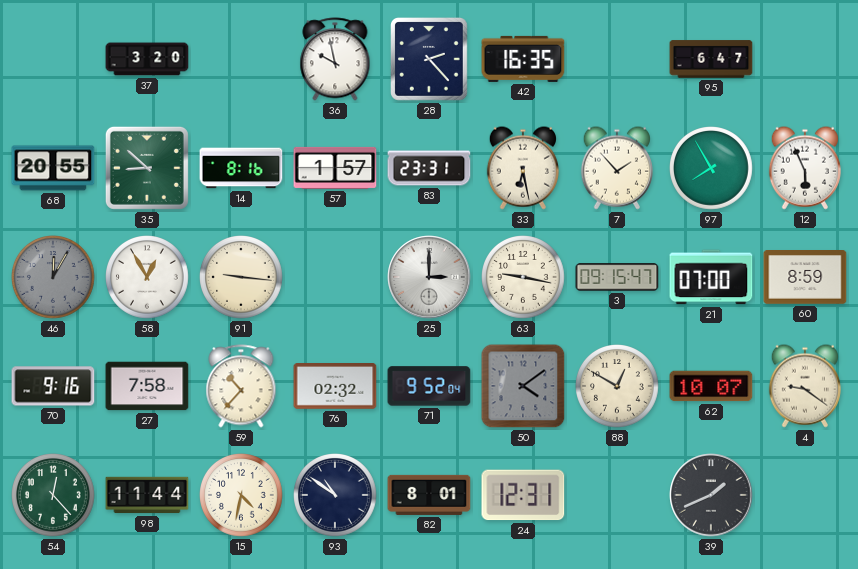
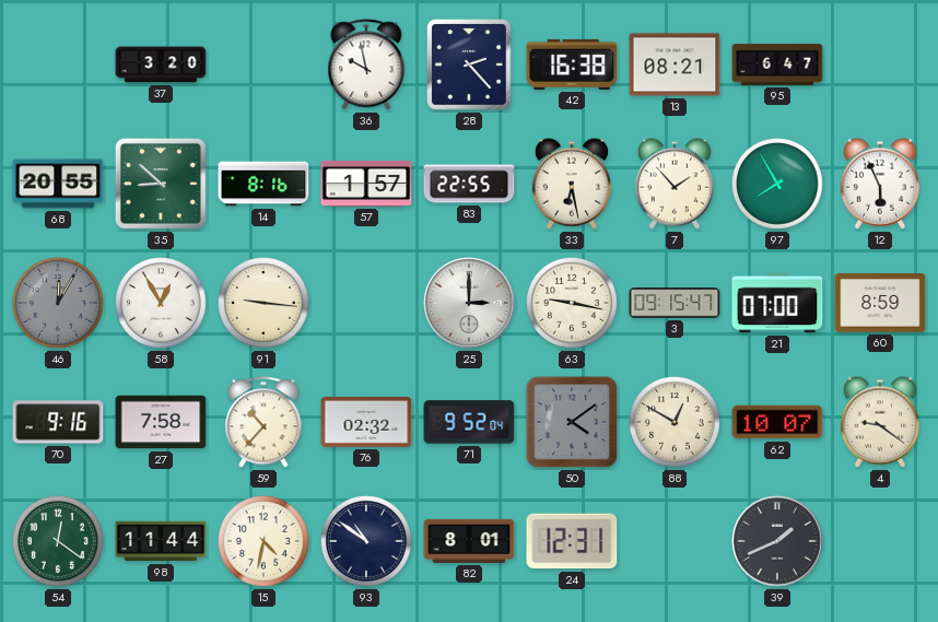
42: 16:35 -> 16:38
13: none -> 08:21
83: 23:31 -> 22:55
54: 12:23 -> 12:21
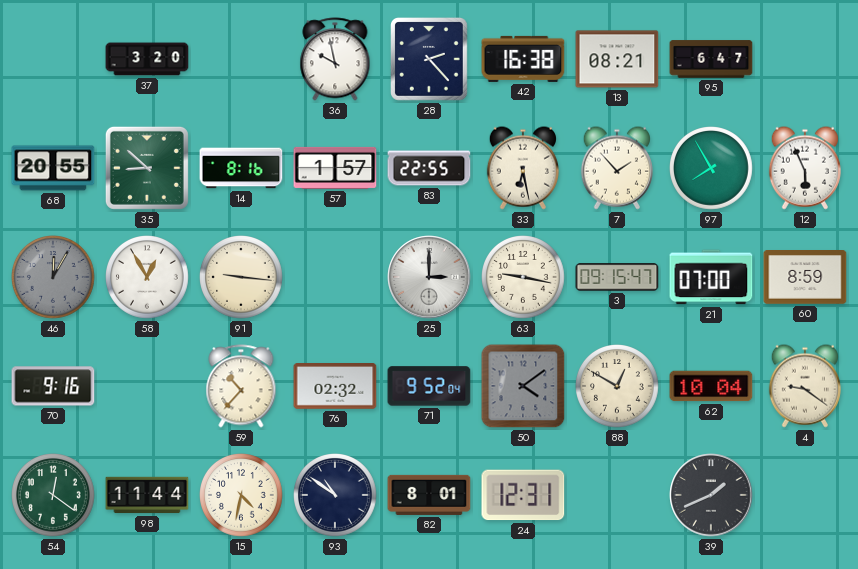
27: 7:58 -> none
62: 10:07 -> 10:04
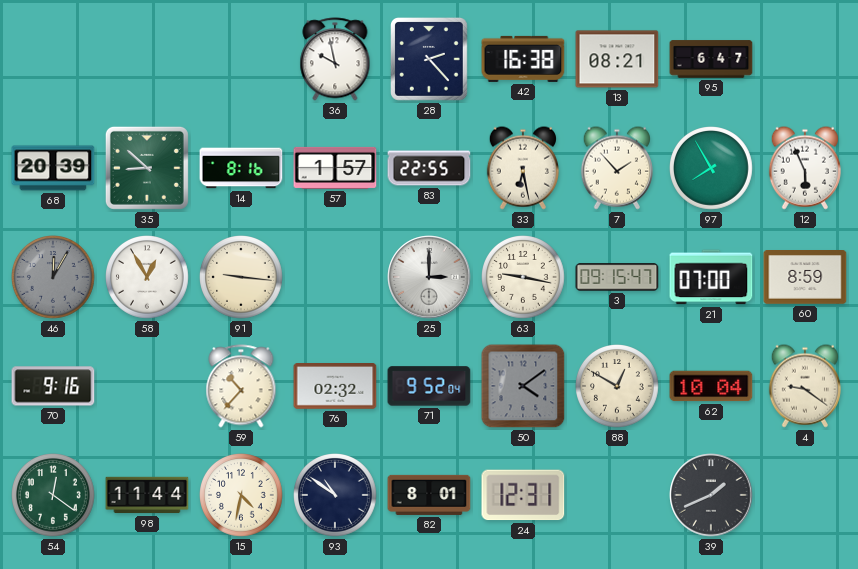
37: 3:20 -> none
68: 20:55 -> 20:39
